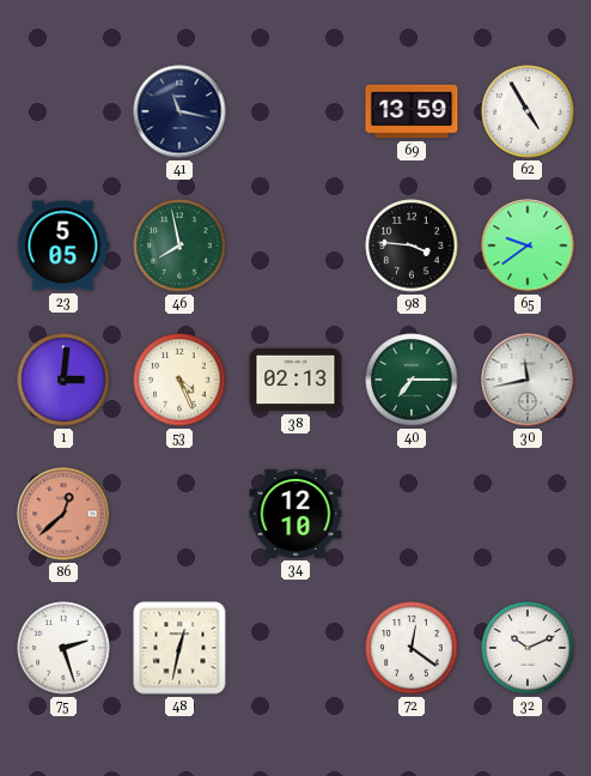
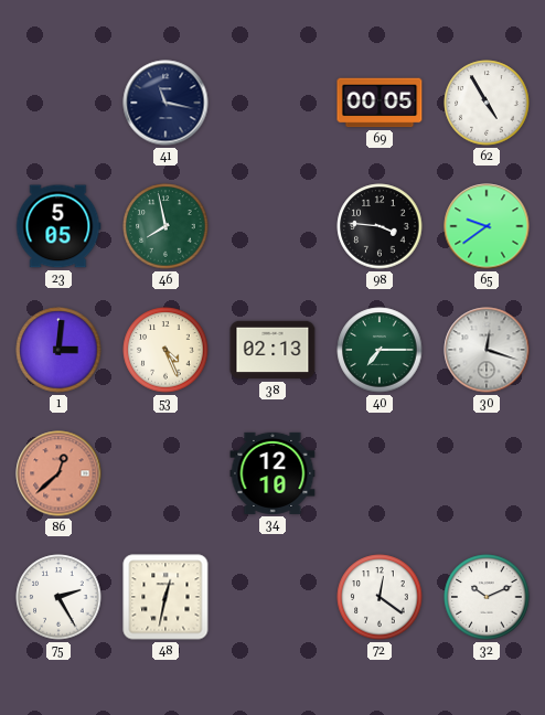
69: 13:59 -> 00:05
30: 11:43 -> 12:18
75: 2:27 -> 2:25
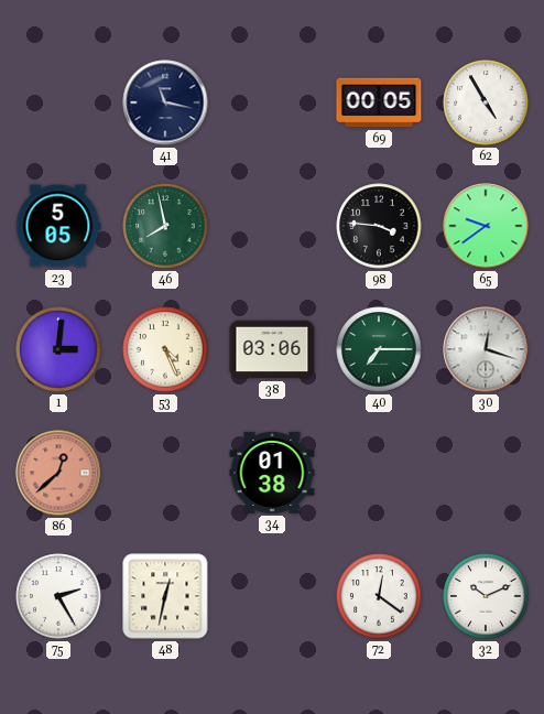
38: 02:13 -> 03:06
34: 12:10 -> 01:38
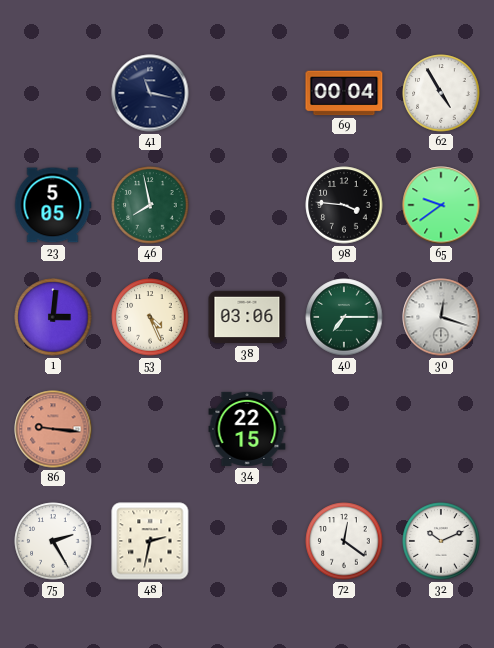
69: 00:05 -> 00:04
86: 12:38 -> 9:16
34: 01:38 -> 22:15
48: 12:32 -> 2:32
